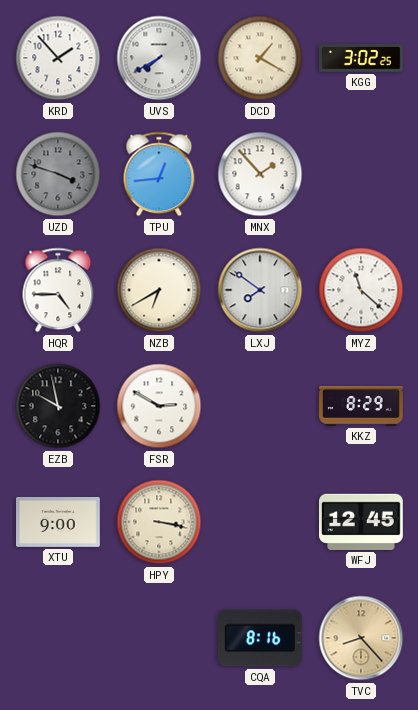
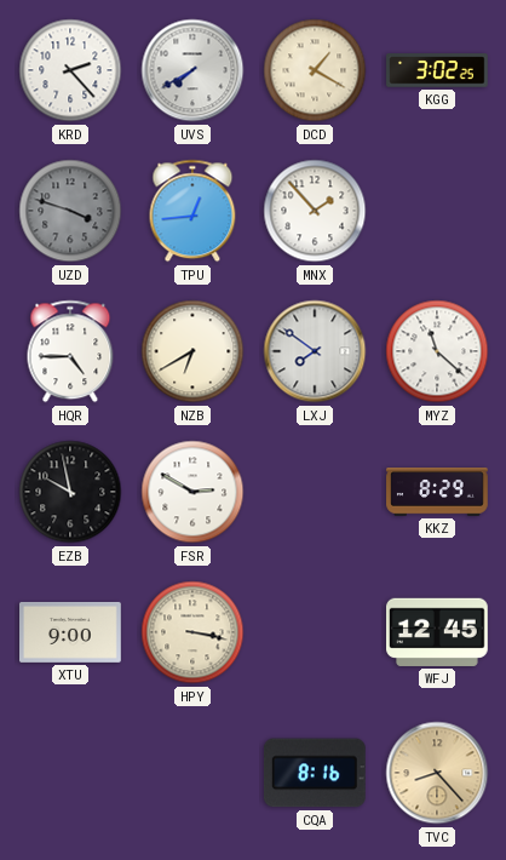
KRD: 1:53 -> 2:23
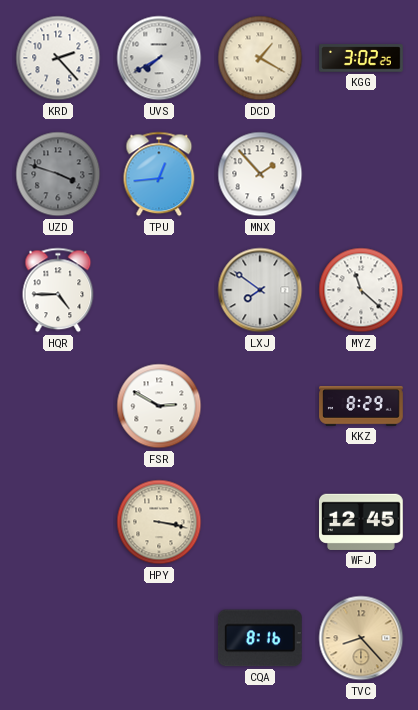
NZB: 6:40 -> none
EZB: 9:58 -> none
XTU: 9:00 -> none
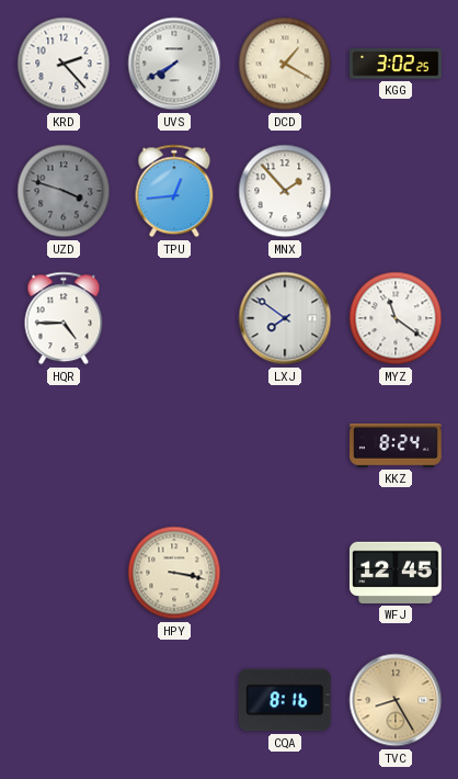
MYZ: 11:22 -> 11:21
FSR: 2:50 -> none
KKZ: 8:29 -> 8:24
TVC: 8:23 -> 8:25
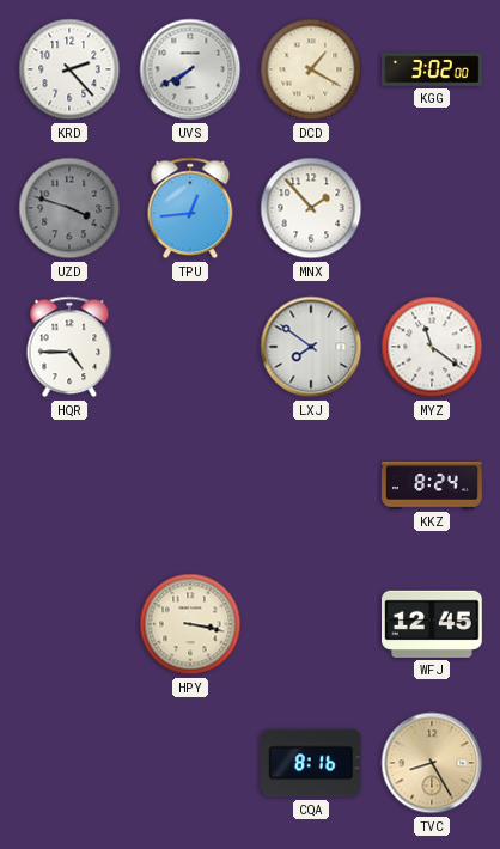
KGG: 3:02:25 -> 3:02:00
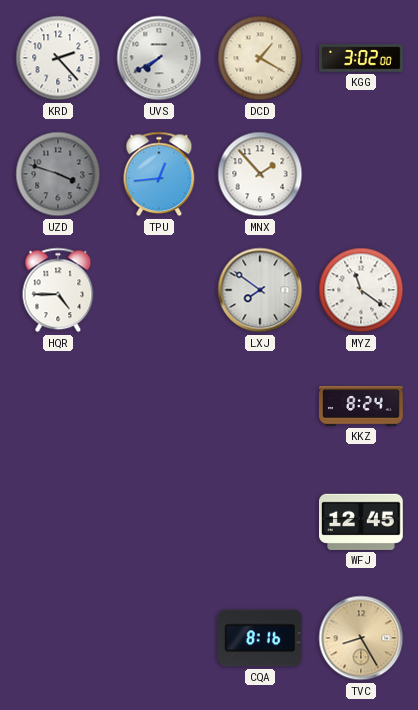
HPY: 3:17 -> none
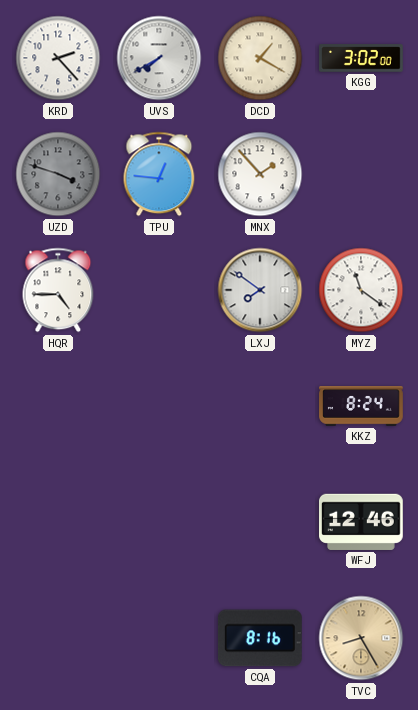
TPU: 12:44 -> 12:46
WFJ: 12:45 -> 12:46
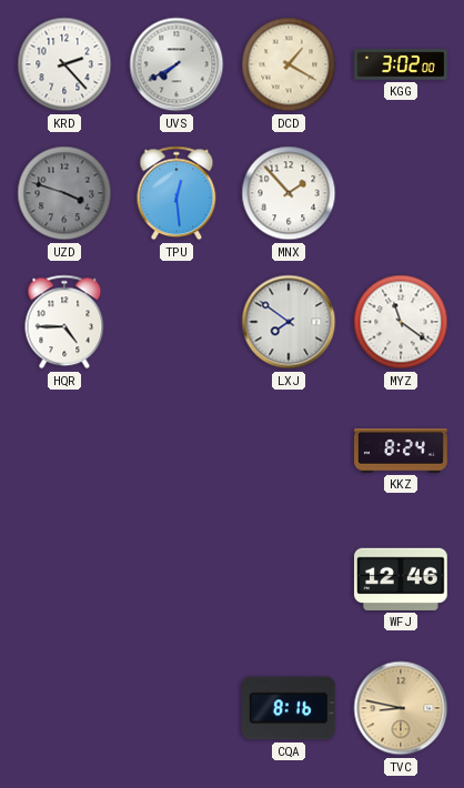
TPU: 12:46 -> 12:29
TVC: 8:25 -> 8:47
